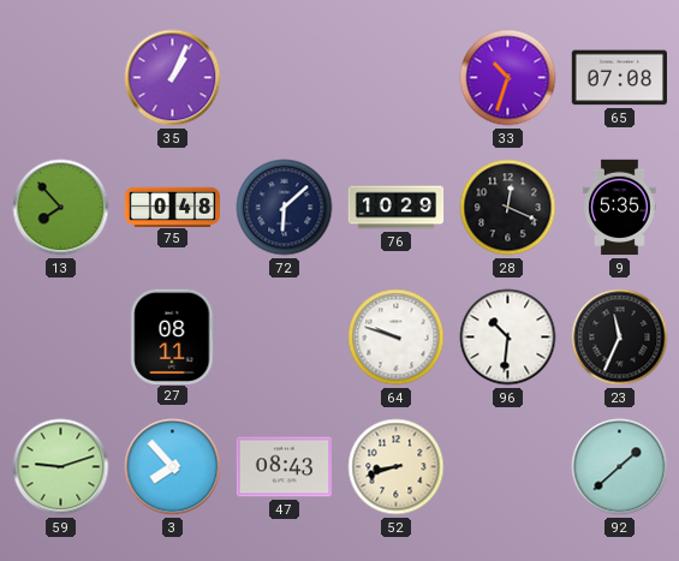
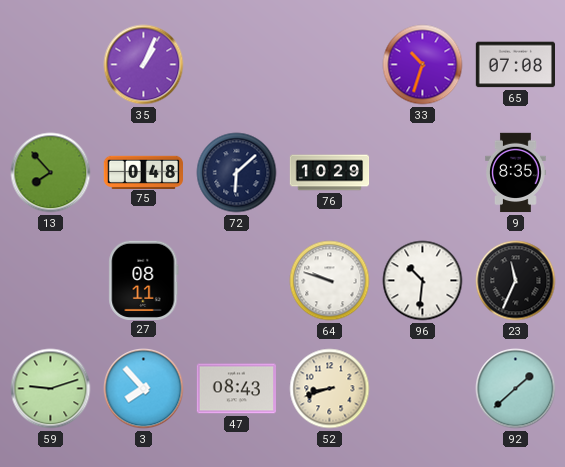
28: 12:19 -> none
9: 5:35 -> 8:35
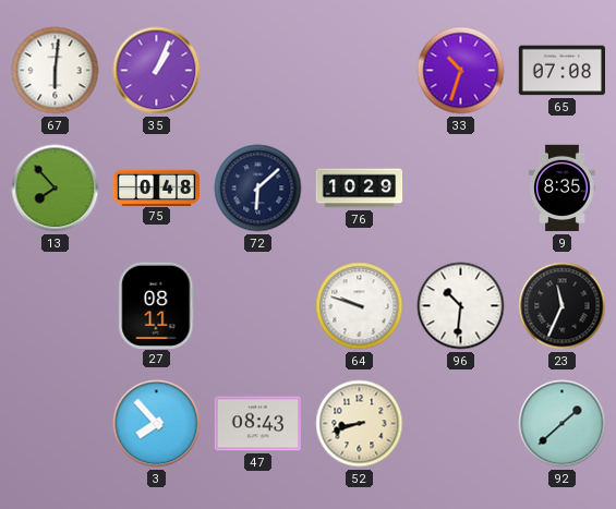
67: none -> 6:01
59: 9:12 -> none
